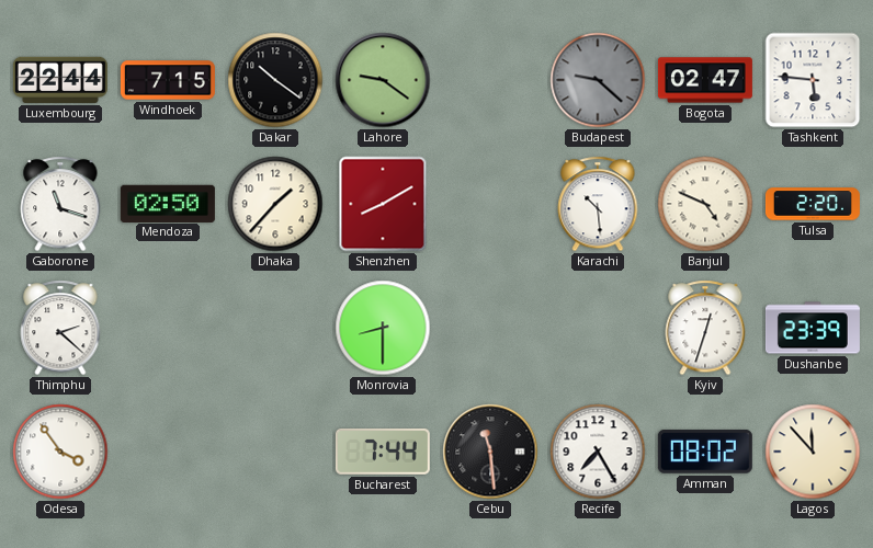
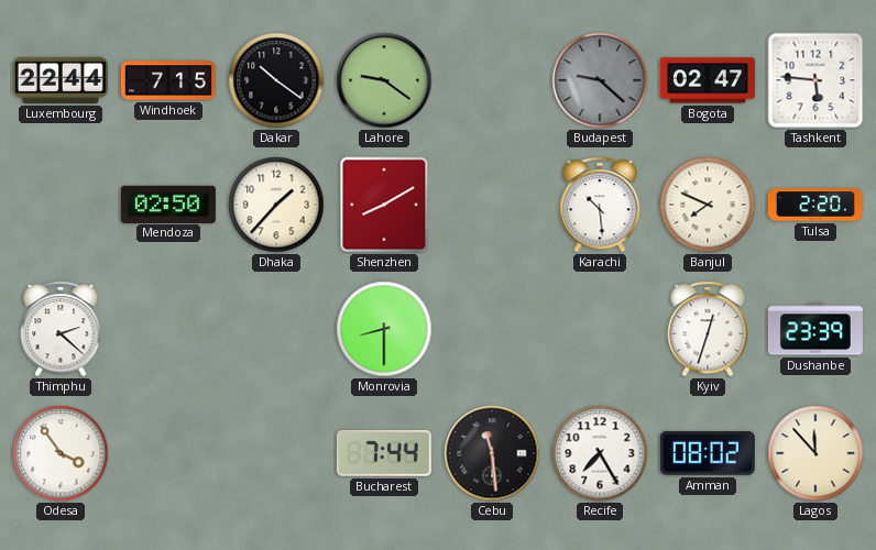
Gaborone: 11:18 -> none
Banjul: 4:49 -> 7:49
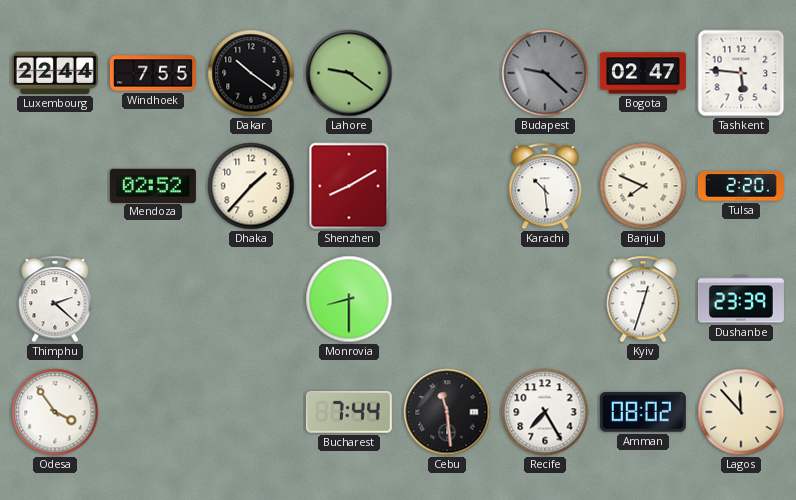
Windhoek: 7:15 -> 7:55
Mendoza: 02:50 -> 02:52
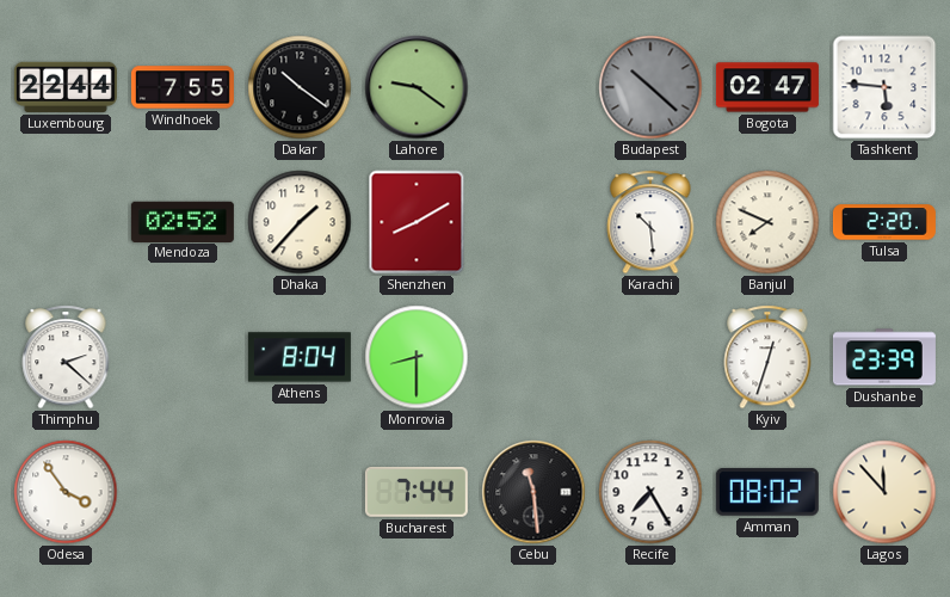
Budapest: 9:22 -> 10:22
Athens: none -> 8:04
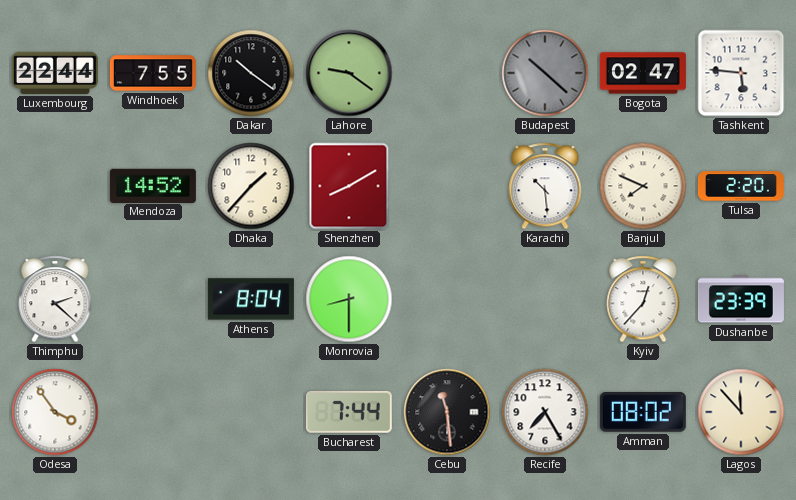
Mendoza: 02:52 -> 14:52
Kyiv: 12:33 -> 12:37
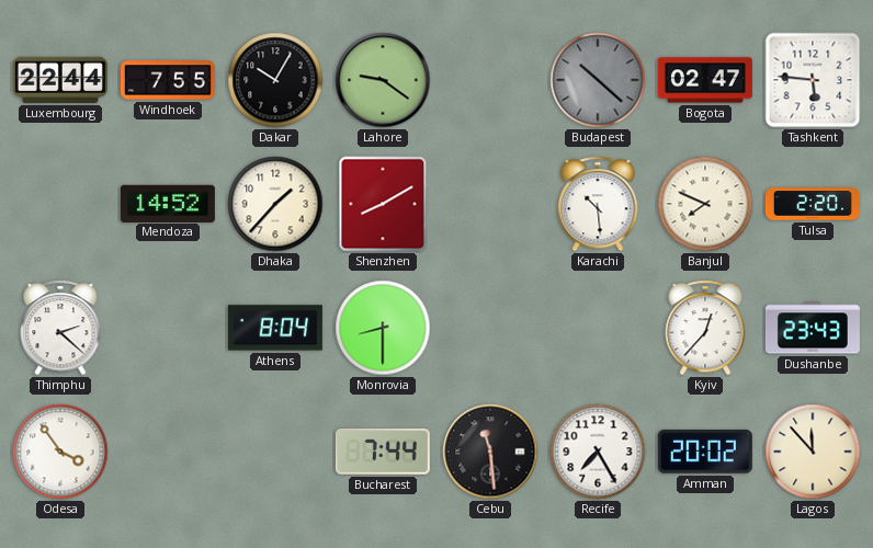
Dakar: 10:21 -> 10:05
Dushanbe: 23:39 -> 23:43
Amman: 08:02 -> 20:02
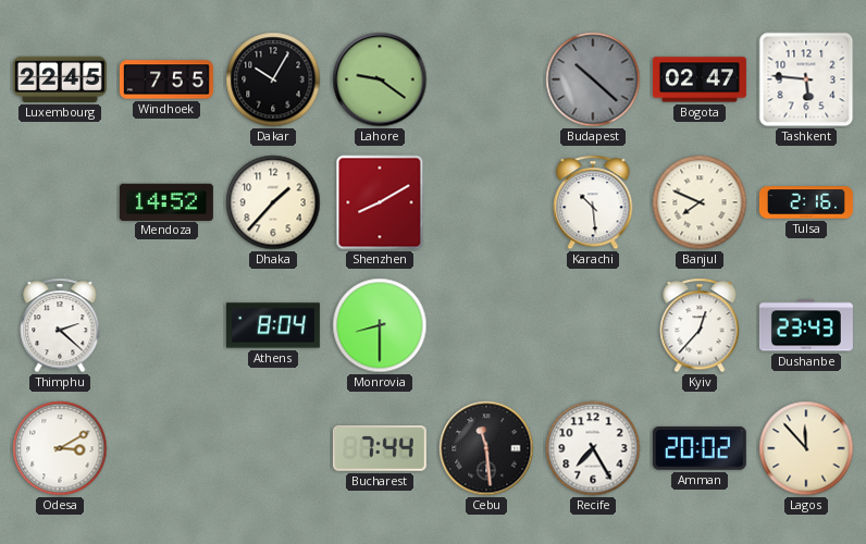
Luxembourg: 22:44 -> 22:45
Tulsa: 2:20 -> 2:16
Odesa: 3:54 -> 3:10
